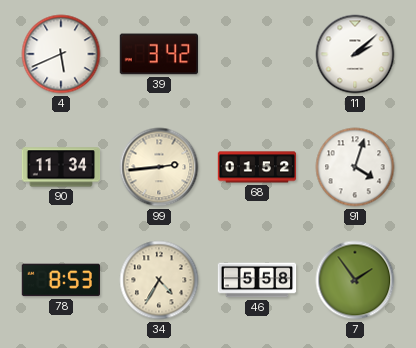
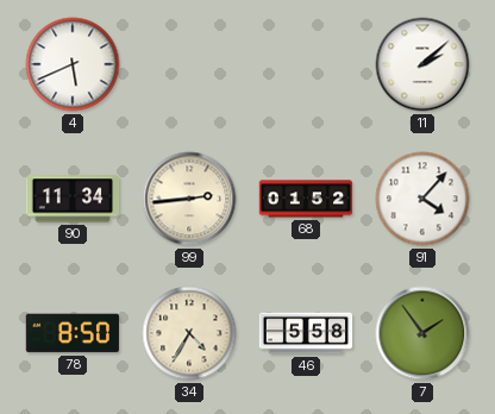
39: 3:42 -> none
91: 4:03 -> 4:07
78: 8:53 -> 8:50
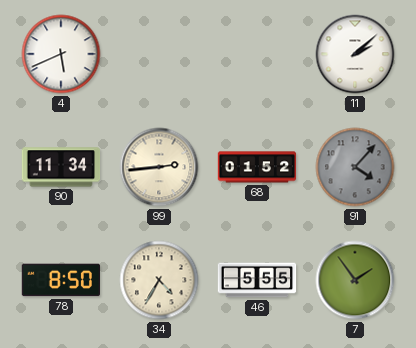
91 dial: white -> grey
46: 5:58 -> 5:55
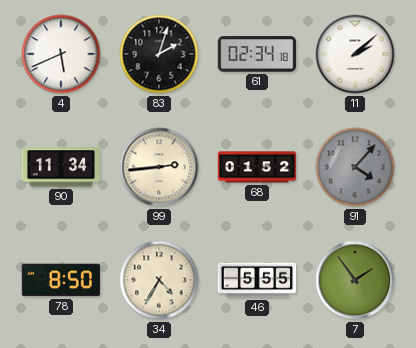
83: none -> 2:03
61: none -> 02:34
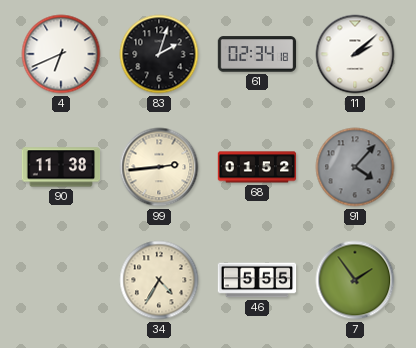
4: 5:41 -> 6:41
90: 11:34 -> 11:38
78: 8:50 -> none
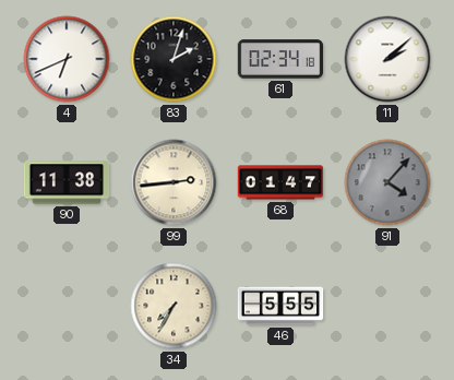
68: 01:52 -> 01:47
34: 4:35 -> 7:35
7: 1:54 -> none
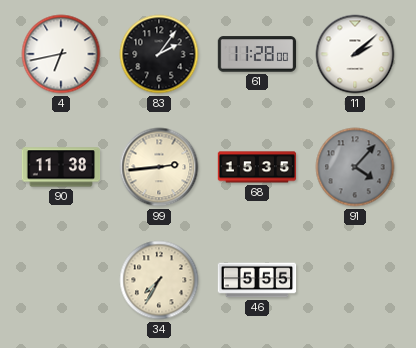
4: 6:41 -> 6:43
83: 2:03 -> 2:06
61: 02:34 -> 11:28
68: 01:47 -> 15:35
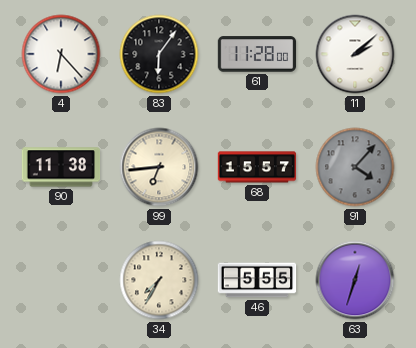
4: 6:43 -> 6:23
83: 2:06 -> 6:06
99: 2:44 -> 6:44
68: 15:35 -> 15:57
63: none -> 12:33
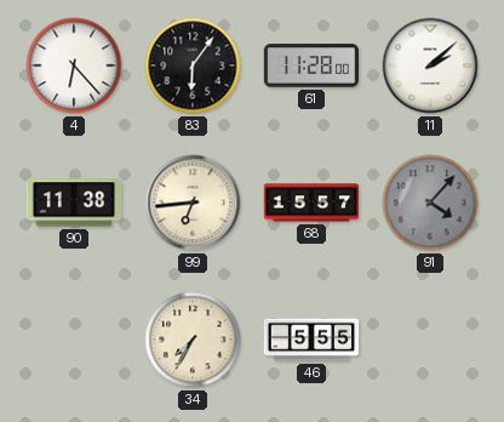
63: 12:33 -> none
